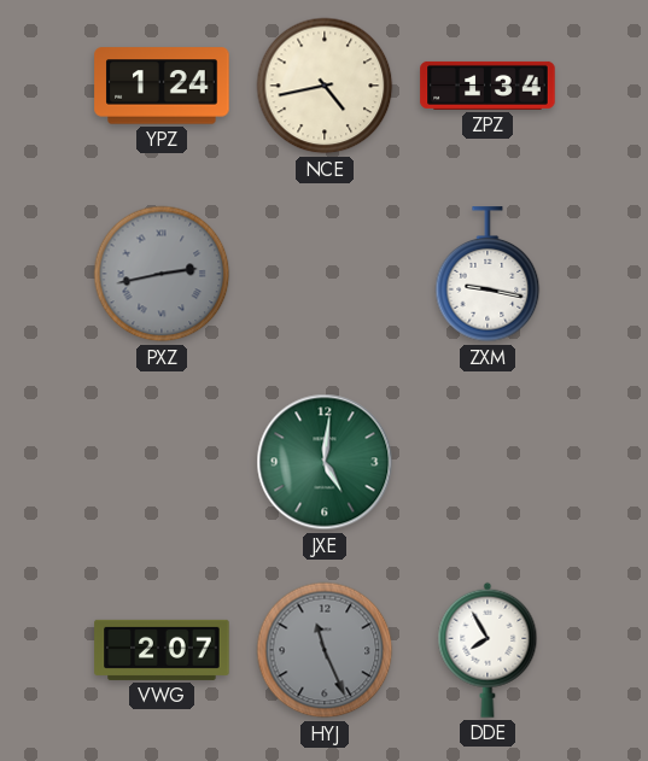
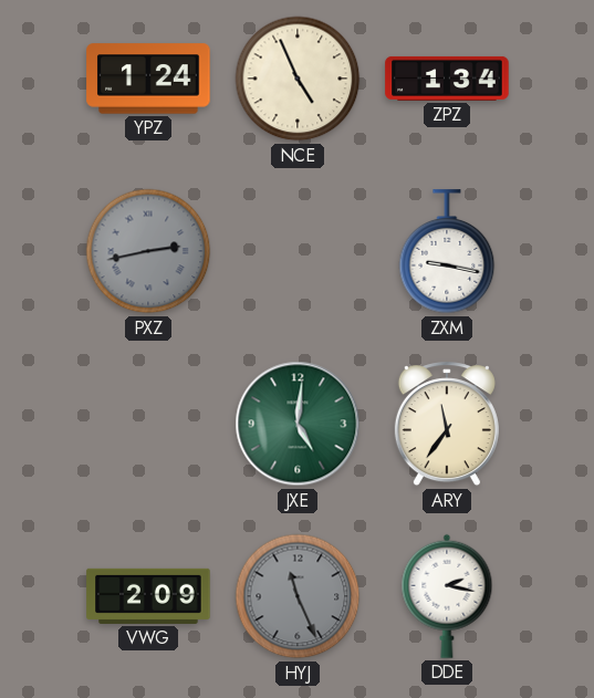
NCE: 4:43 -> 4:56
ARY: none -> 11:36
VWG: 2:07 -> 2:09
DDE: 7:55 -> 2:17
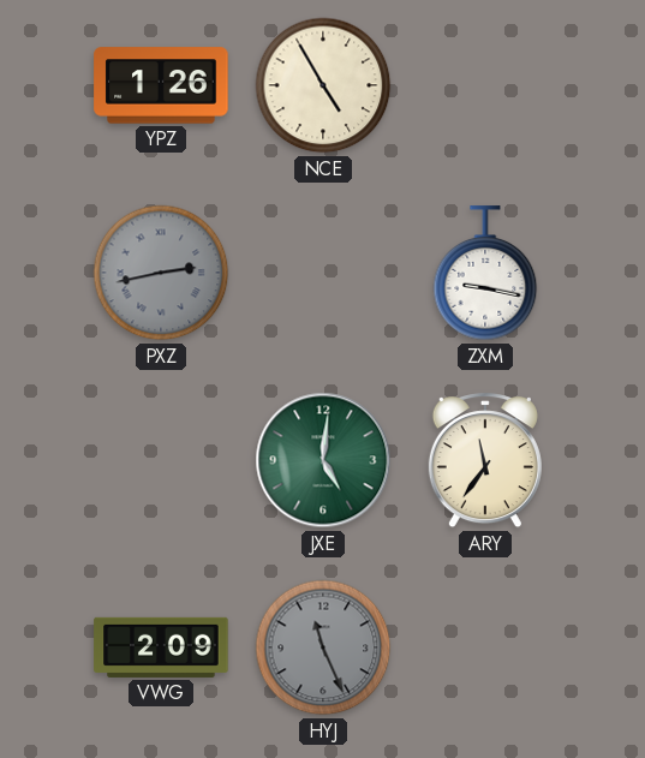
YPZ: 1:24 -> 1:26
NCE: 4:56 -> 4:55
ZPZ: 1:34 -> none
DDE: 2:17 -> none
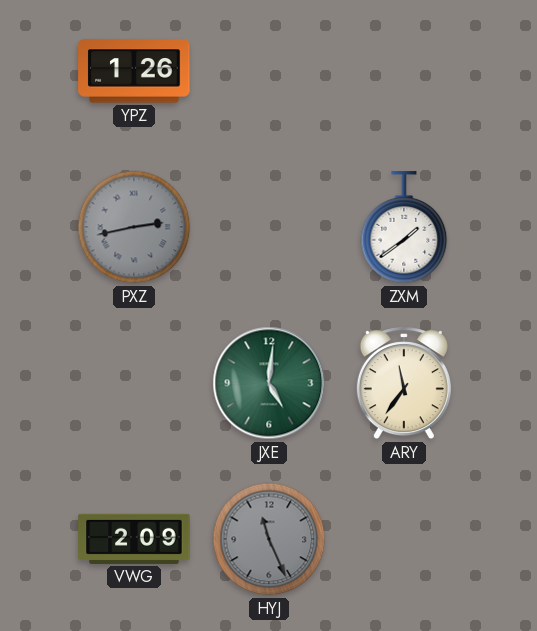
NCE: 4:55 -> none
ZXM: 9:17 -> 1:39
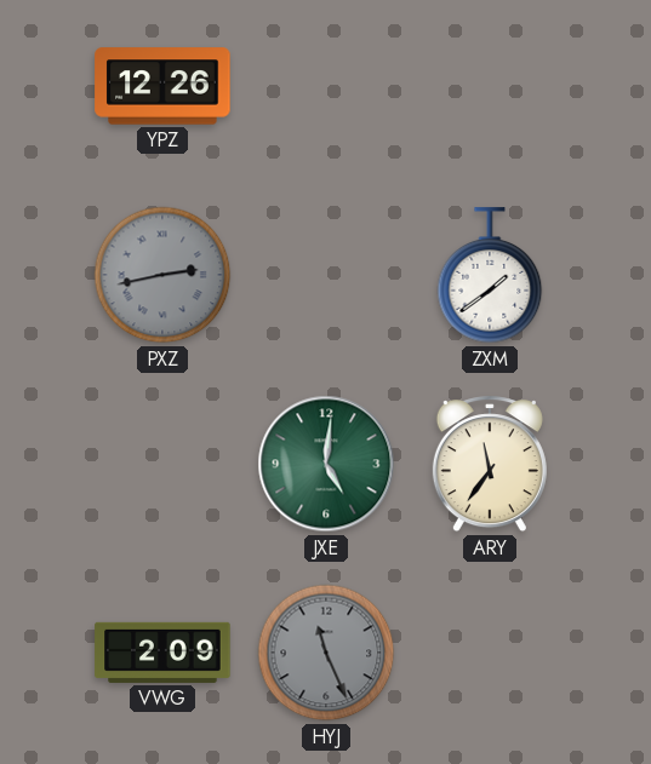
YPZ: 1:26 -> 12:26
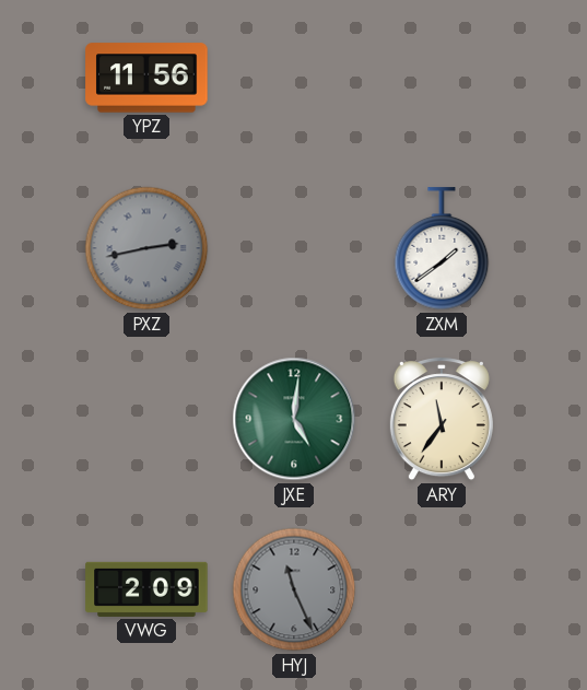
YPZ: 12:26 -> 11:56
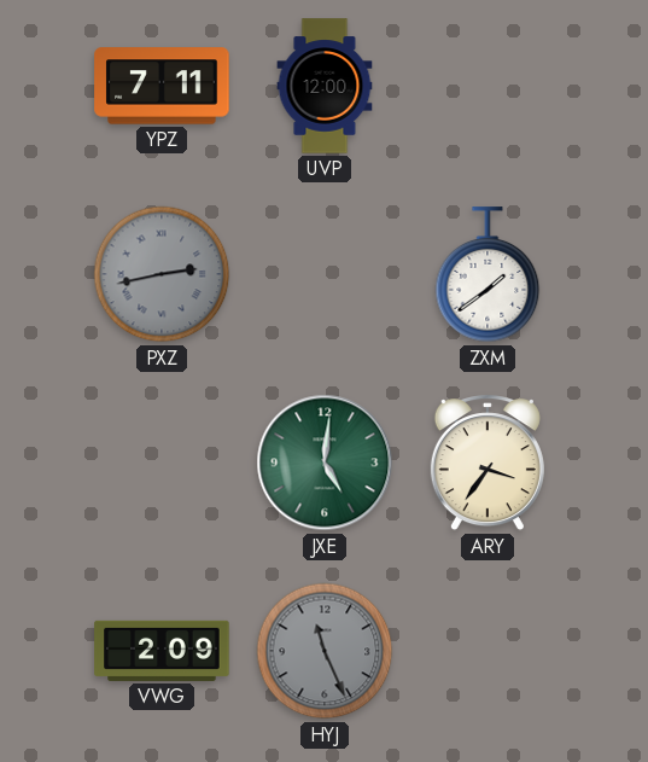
YPZ: 11:56 -> 7:11
UVP: none -> 12:00
ARY: 11:36 -> 3:36
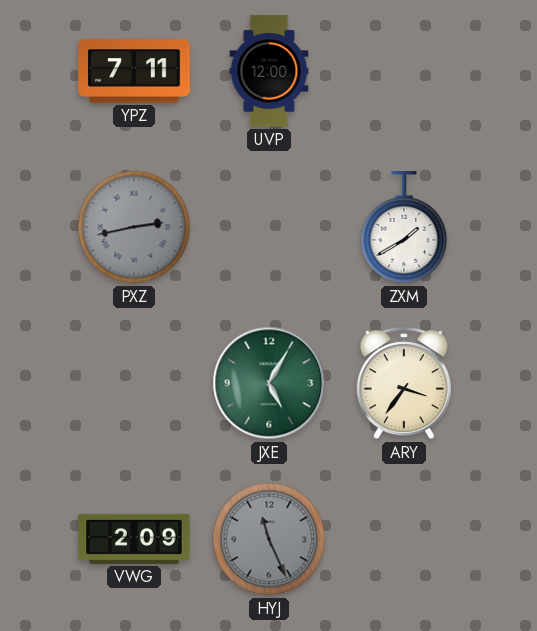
ZXM: 1:39 -> 1:40
JXE: 5:01 -> 5:05
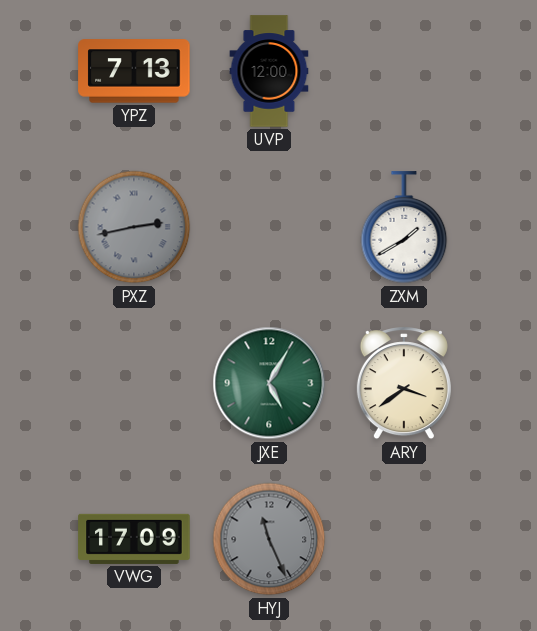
YPZ: 7:11 -> 7:13
ARY: 3:36 -> 3:39
VWG: 2:09 -> 17:09
